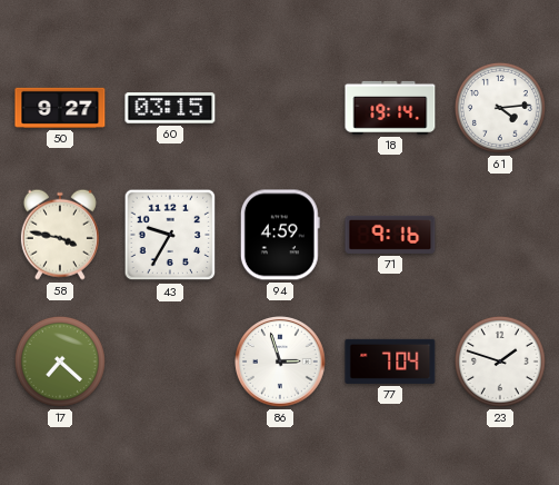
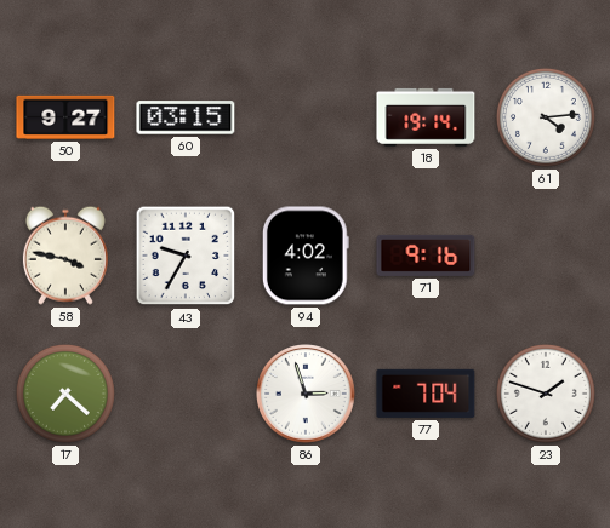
94: 4:59 -> 4:02
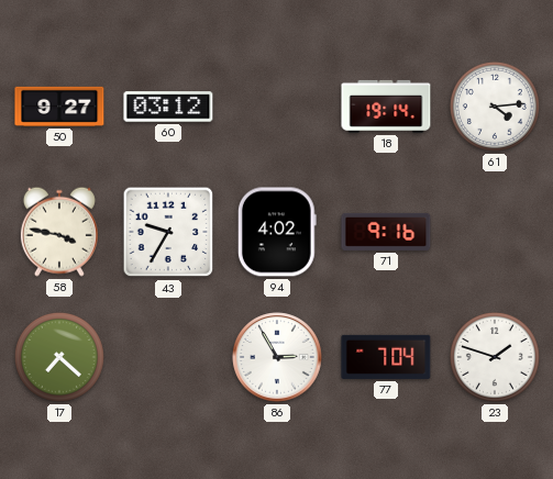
60: 03:15 -> 03:12
86: 2:57 -> 2:55
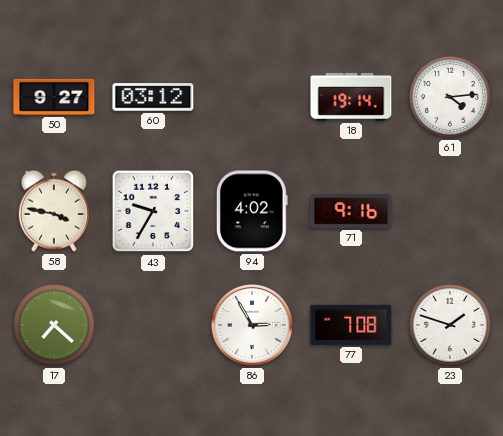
77: 7:04 -> 7:08
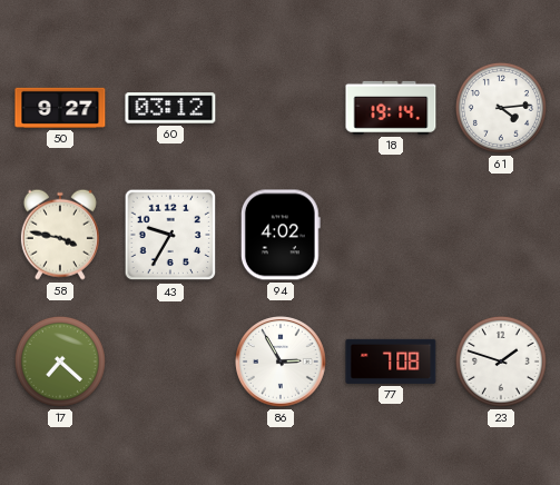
71: 9:16 -> none
